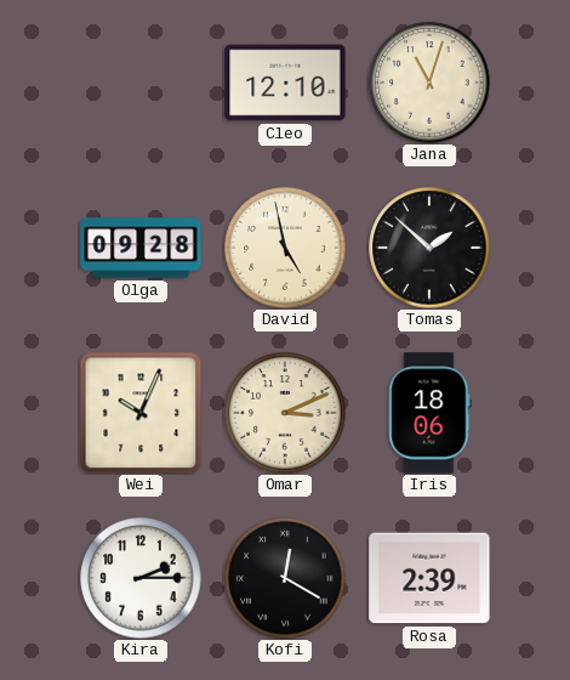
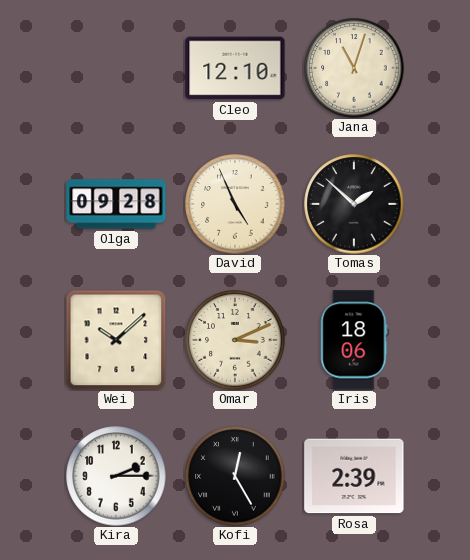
David: 4:58 -> 4:56
Wei: 10:04 -> 10:08
Kofi: 12:20 -> 12:25
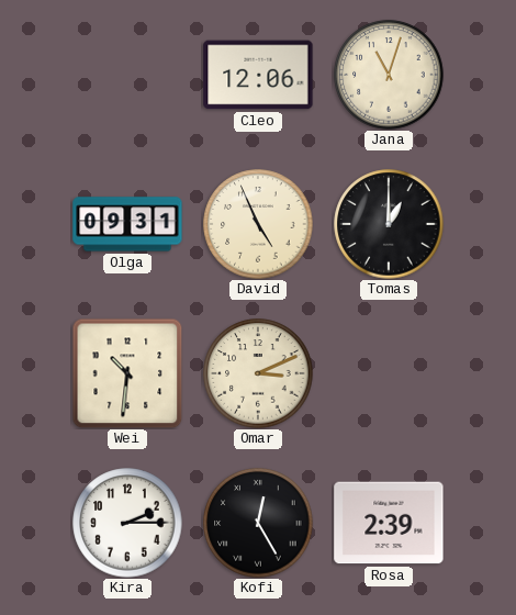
Cleo: 12:10 -> 12:06
Olga: 09:28 -> 09:31
Tomas: 1:52 -> 1:00
Wei: 10:08 -> 10:31
Iris: 18:06 -> none
